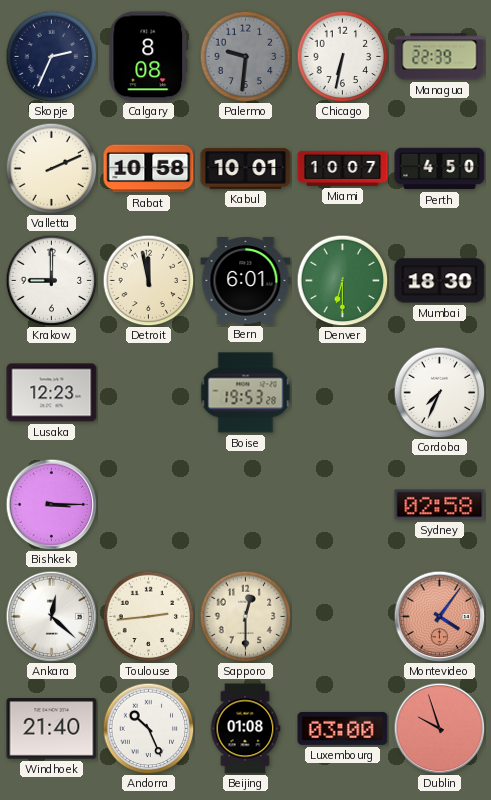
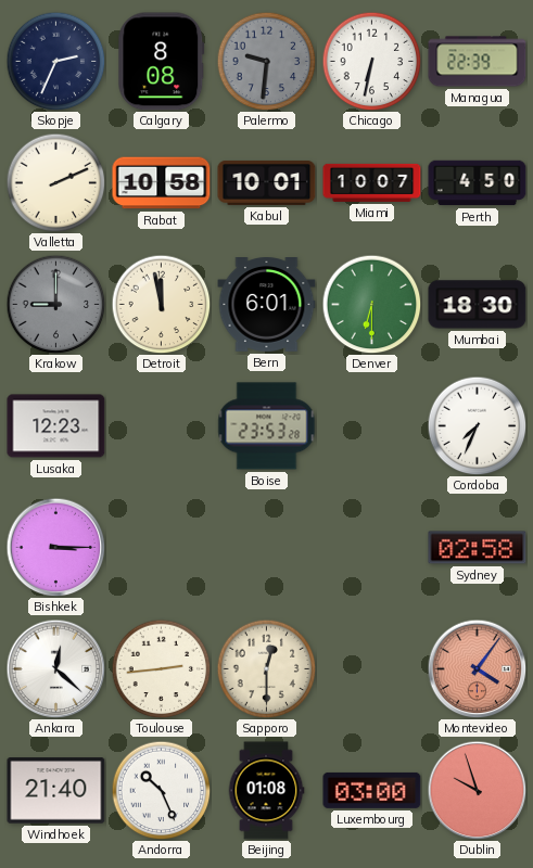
Krakow dial: white -> grey
Boise: 19:53 -> 23:53
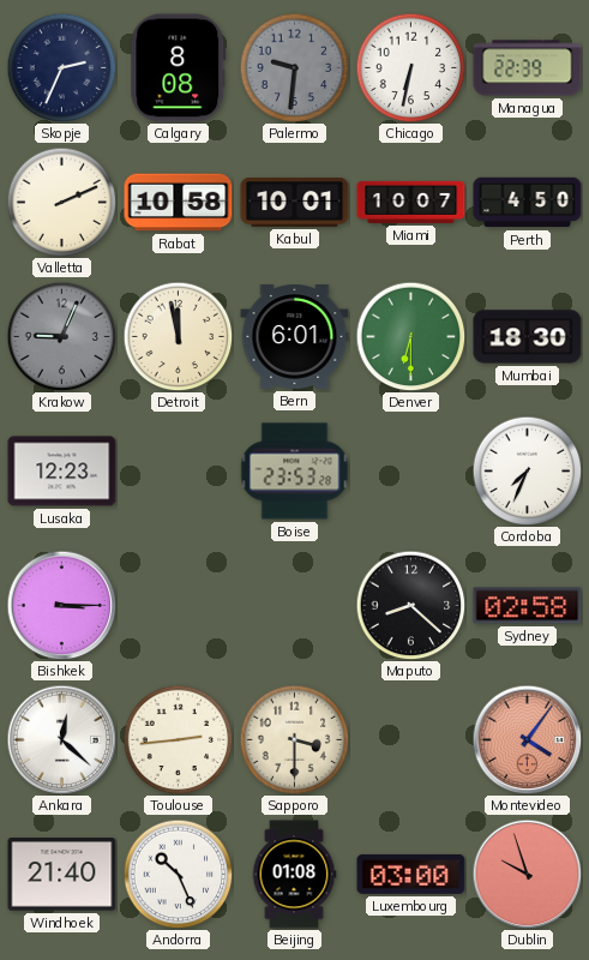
Krakow: 9:00 -> 9:04
Maputo: none -> 8:22
Sapporo: 12:30 -> 3:30
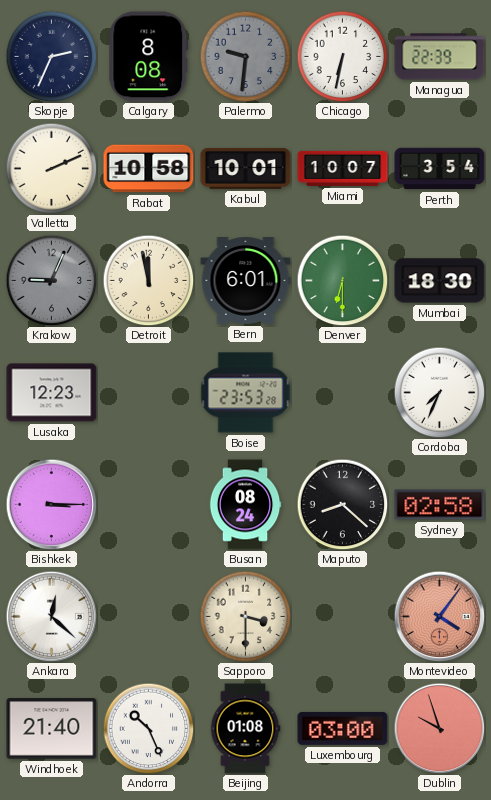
Perth: 4:50 -> 3:54
Busan: none -> 08:24
Toulouse: 2:44 -> none
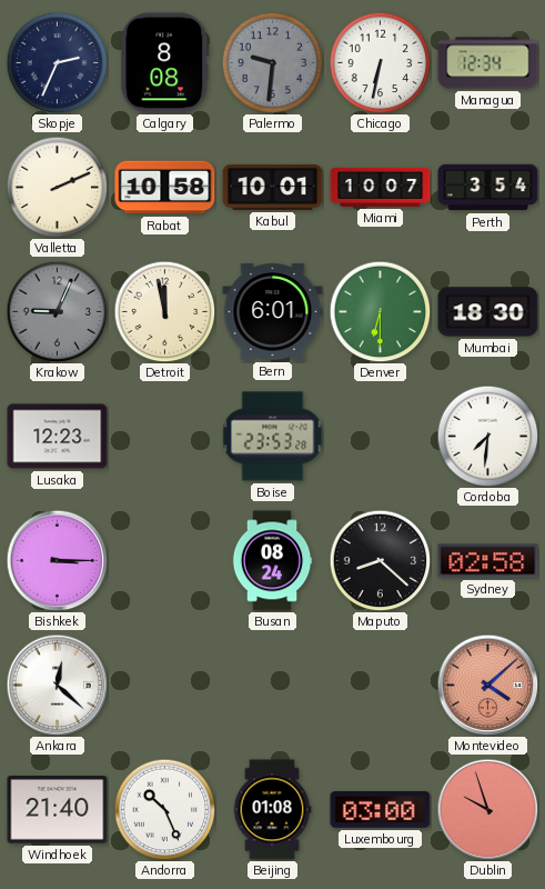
Managua: 22:39 -> 12:34
Cordoba: 7:34 -> 7:31
Sapporo: 3:30 -> none
Montevideo: 4:06 -> 4:08
